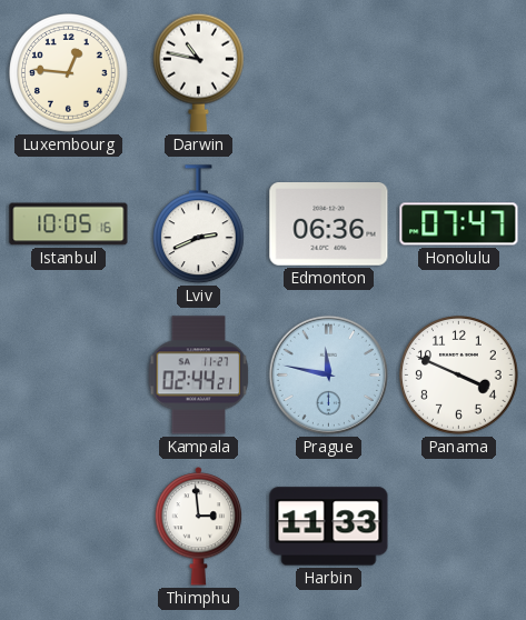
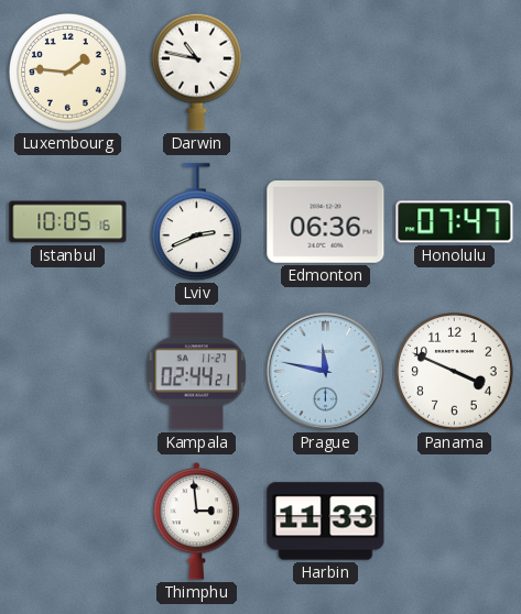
Luxembourg: 12:46 -> 1:46
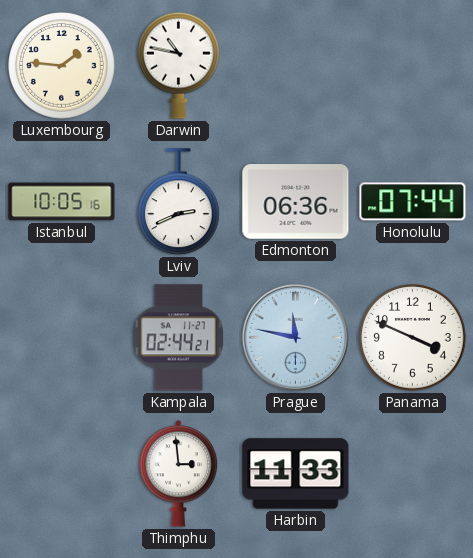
Honolulu: 07:47 -> 07:44
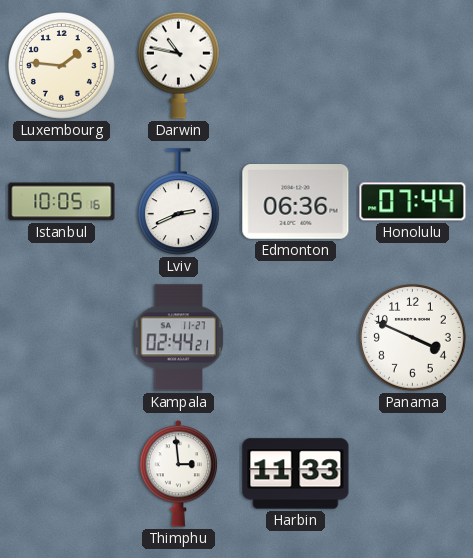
Prague: 11:47 -> none
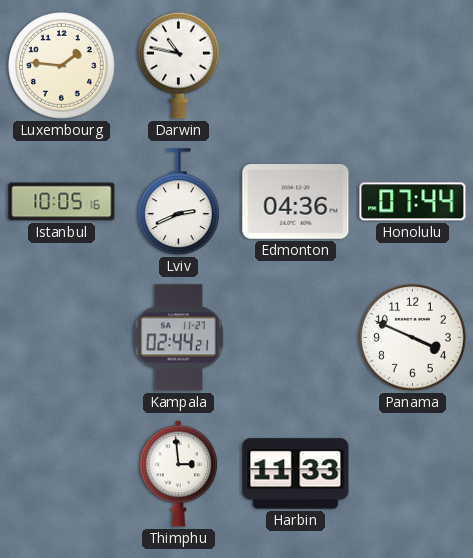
Edmonton: 06:36 -> 04:36
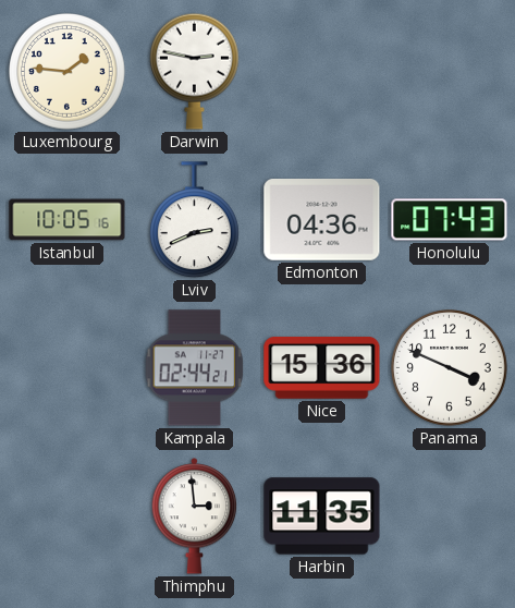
Darwin: 10:47 -> 2:47
Honolulu: 07:44 -> 07:43
Nice: none -> 15:36
Harbin: 11:33 -> 11:35
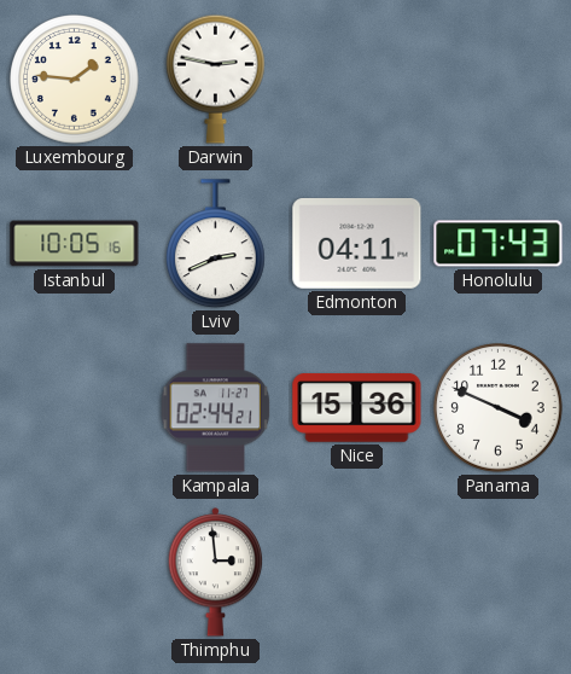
Edmonton: 04:36 -> 04:11
Harbin: 11:35 -> none
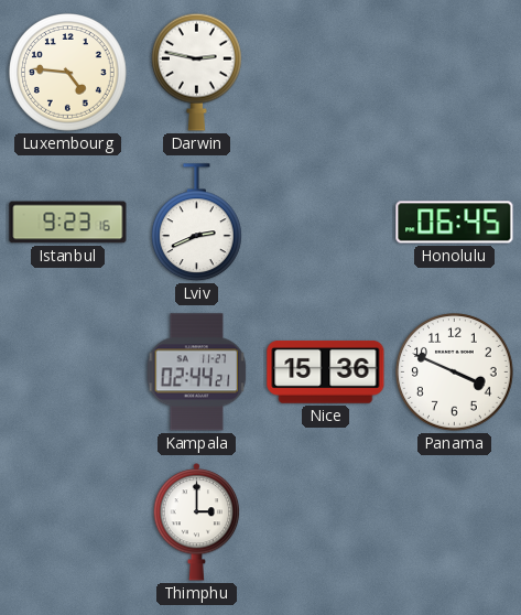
Luxembourg: 1:46 -> 4:46
Istanbul: 10:05 -> 9:23
Edmonton: 04:11 -> none
Honolulu: 07:43 -> 06:45
Thimphu: 2:59 -> 3:00
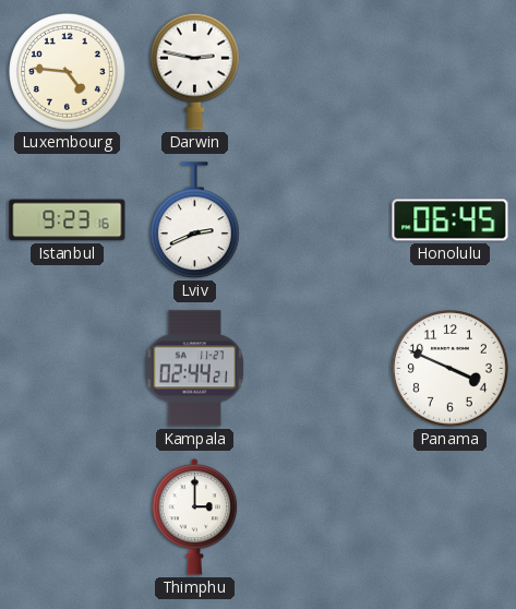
Nice: 15:36 -> none
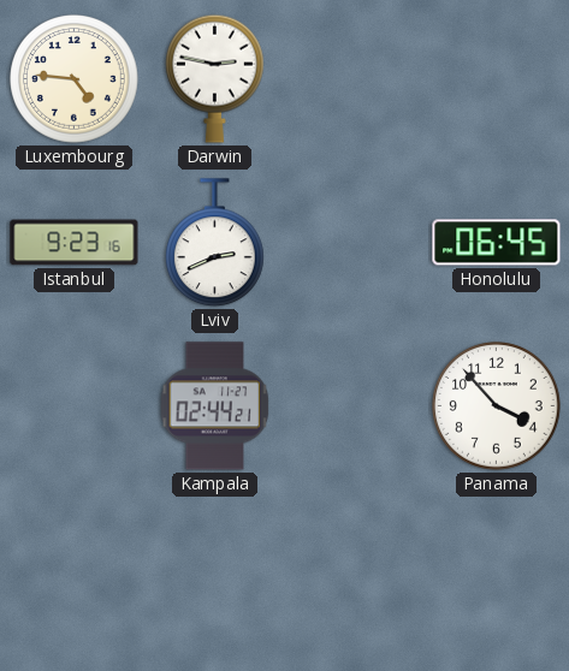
Panama: 3:49 -> 3:53
Thimphu: 3:00 -> none
